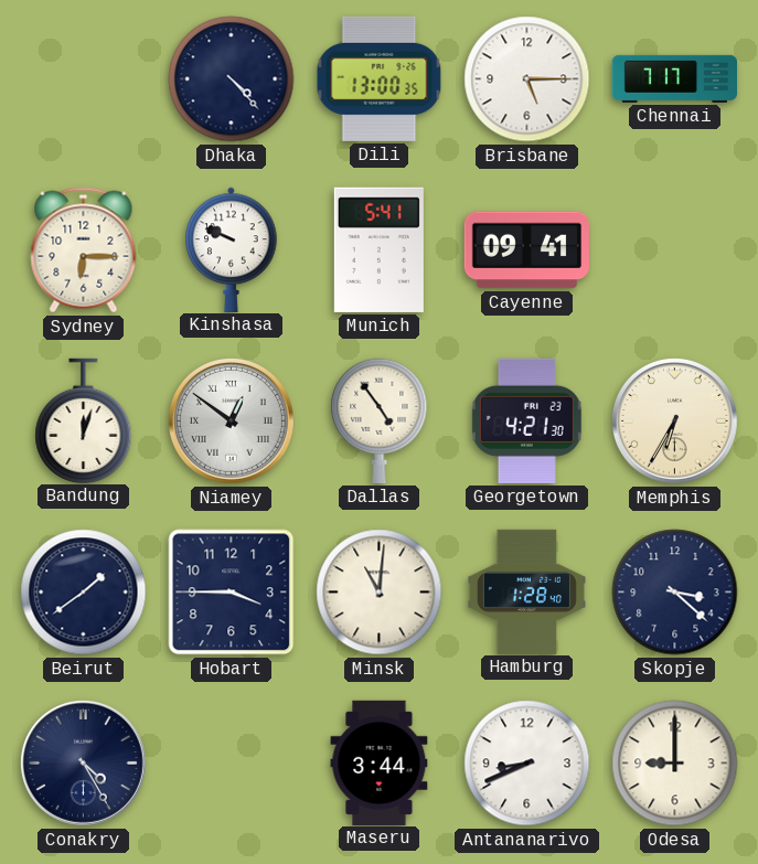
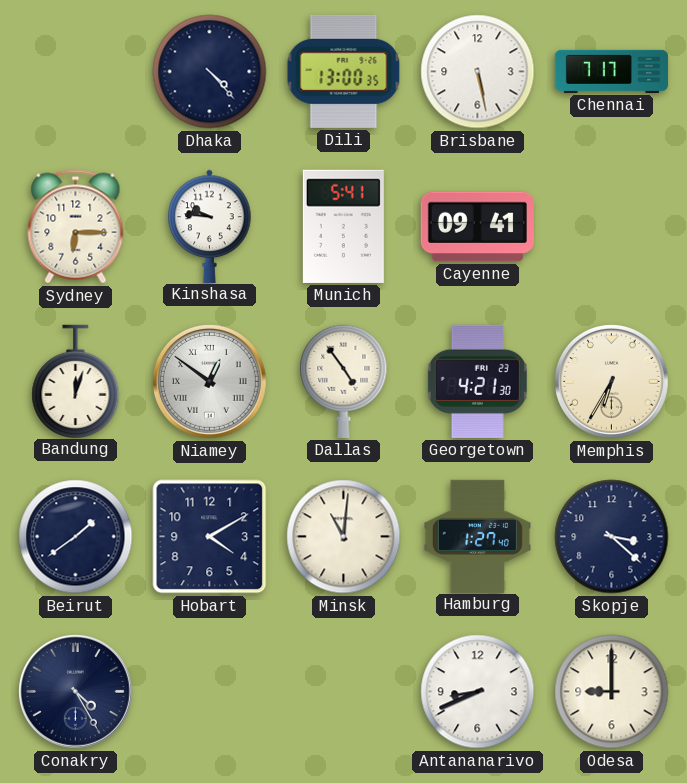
Brisbane: 5:15 -> 5:28
Kinshasa: 9:49 -> 9:46
Hobart: 3:45 -> 4:10
Hamburg: 1:28 -> 1:27
Maseru: 3:44 -> none
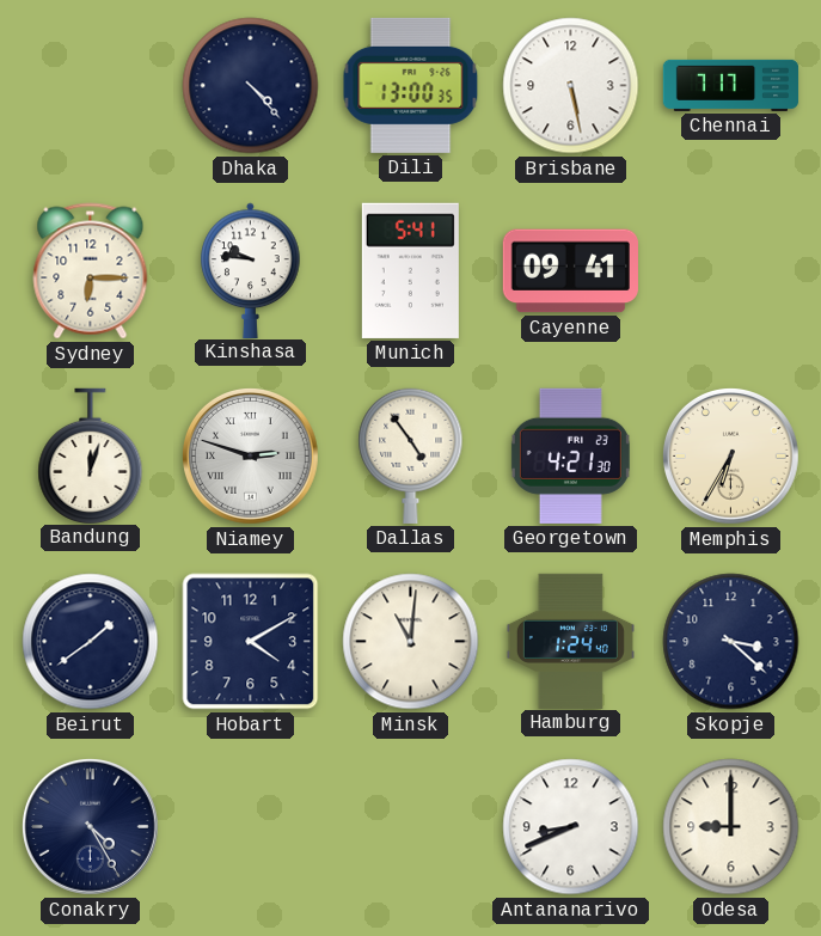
Niamey: 12:51 -> 2:48
Hamburg: 1:27 -> 1:24
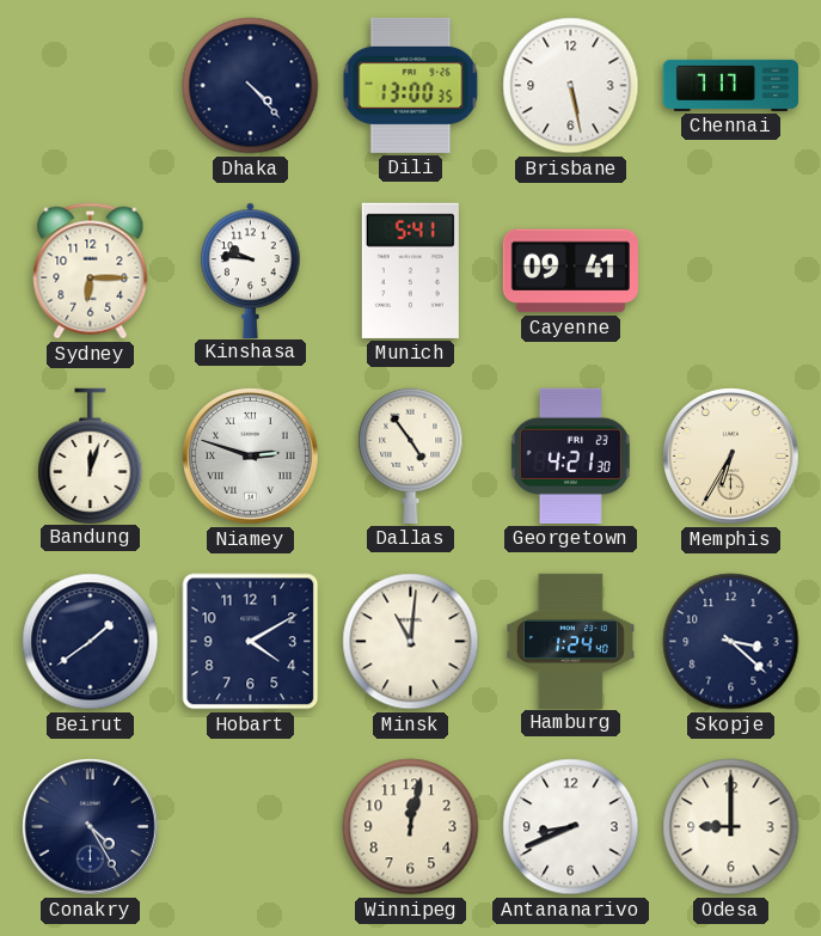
Winnipeg: none -> 12:02
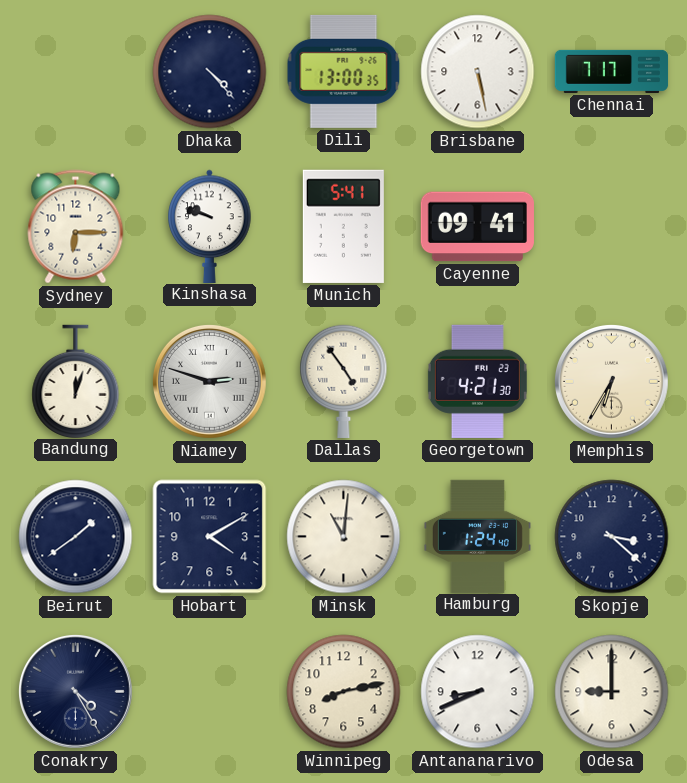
Kinshasa: 9:46 -> 9:48
Winnipeg: 12:02 -> 8:13
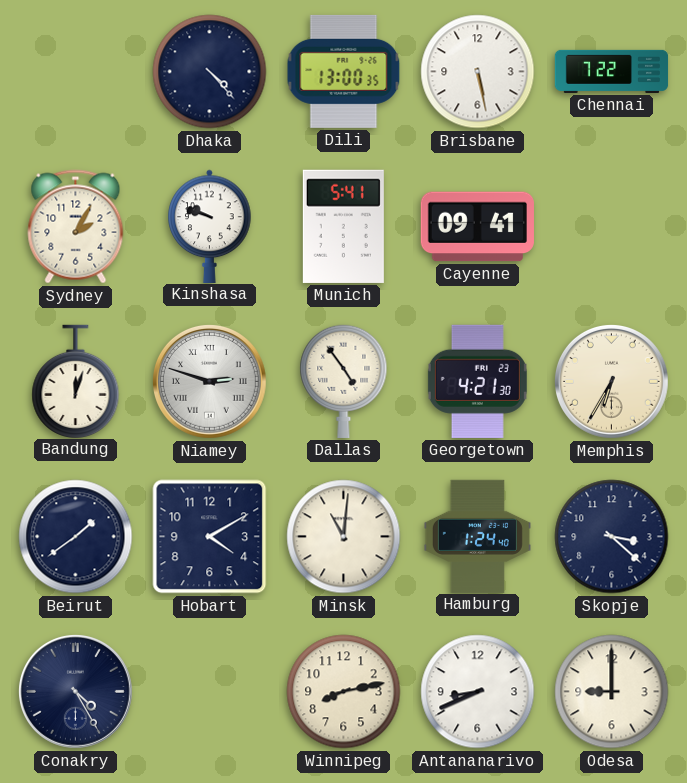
Chennai: 7:17 -> 7:22
Sydney: 6:15 -> 2:05
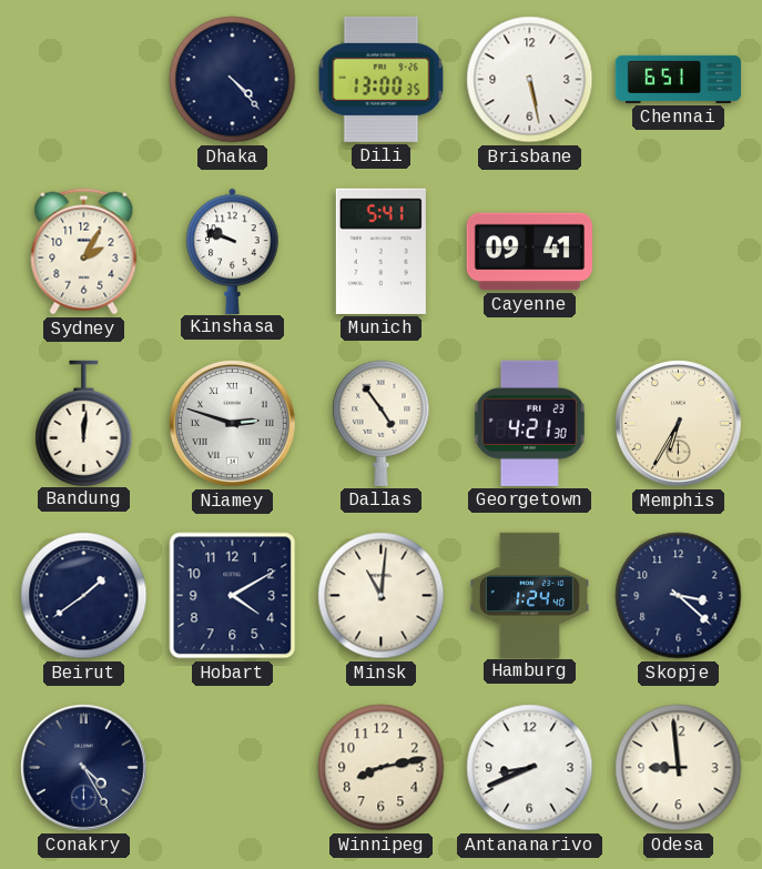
Chennai: 7:22 -> 6:51
Bandung: 12:03 -> 12:01
Odesa: 9:00 -> 8:59
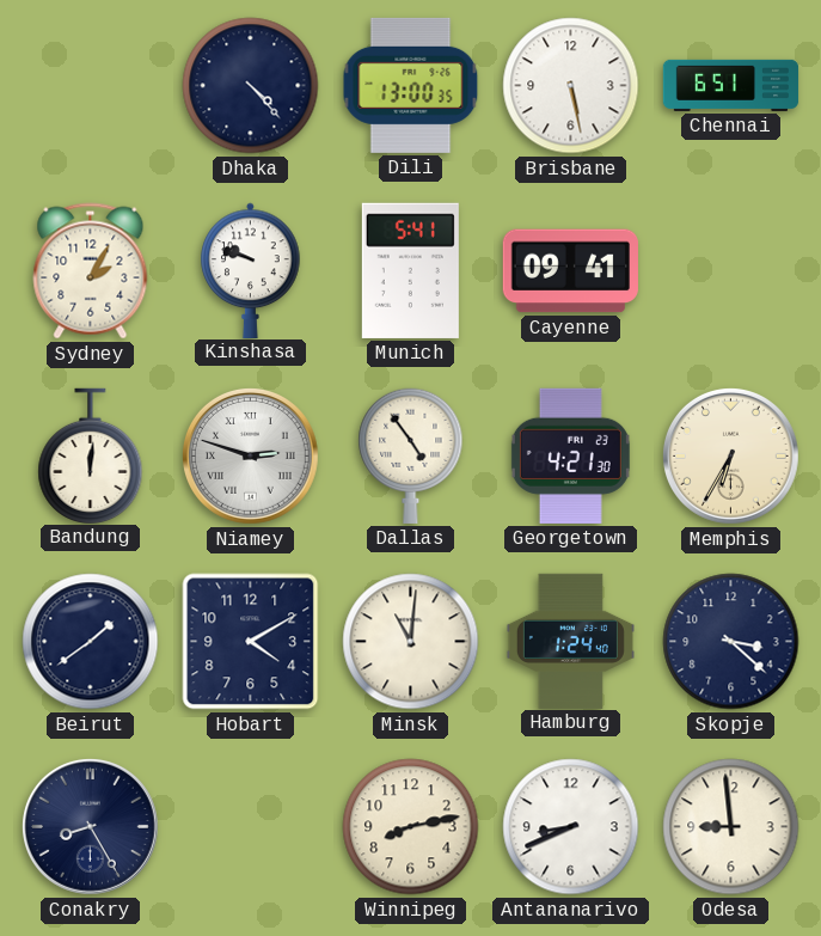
Conakry: 4:25 -> 8:25
